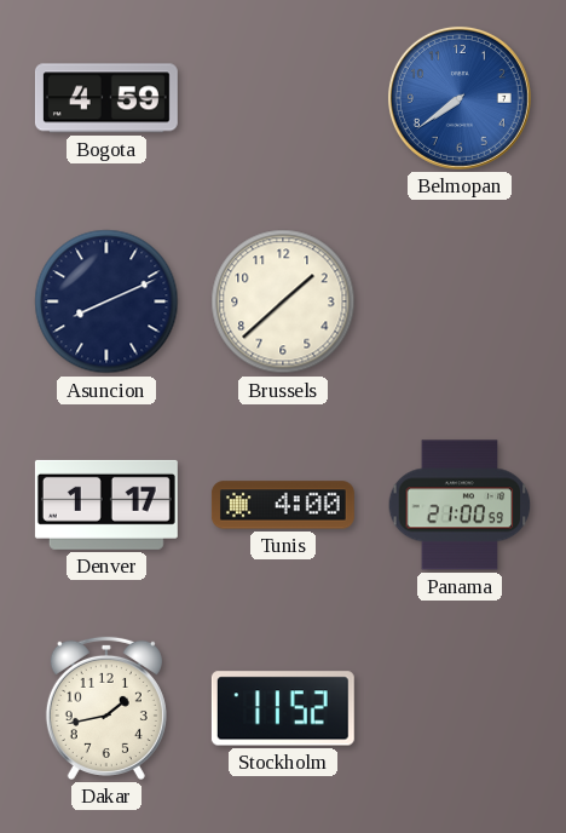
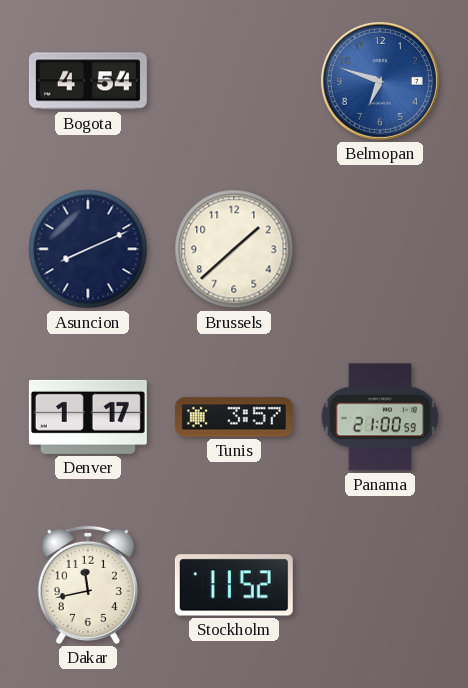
Bogota: 4:59 -> 4:54
Belmopan: 7:39 -> 6:48
Tunis: 4:00 -> 3:57
Dakar: 1:43 -> 11:43
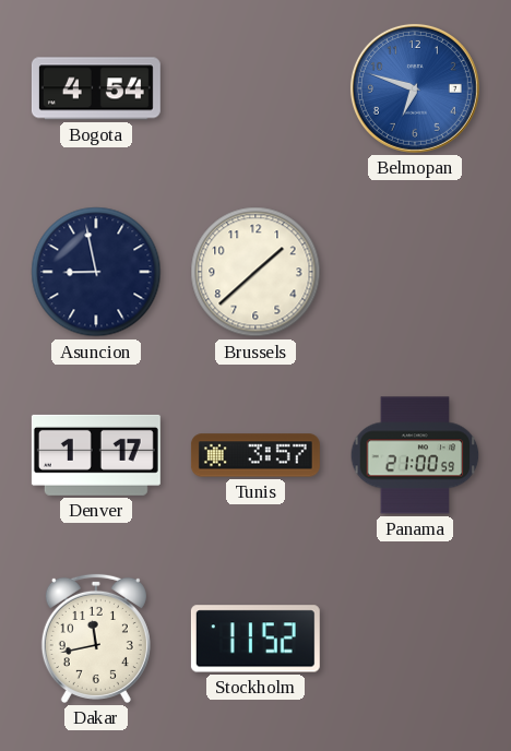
Asuncion: 8:11 -> 8:58
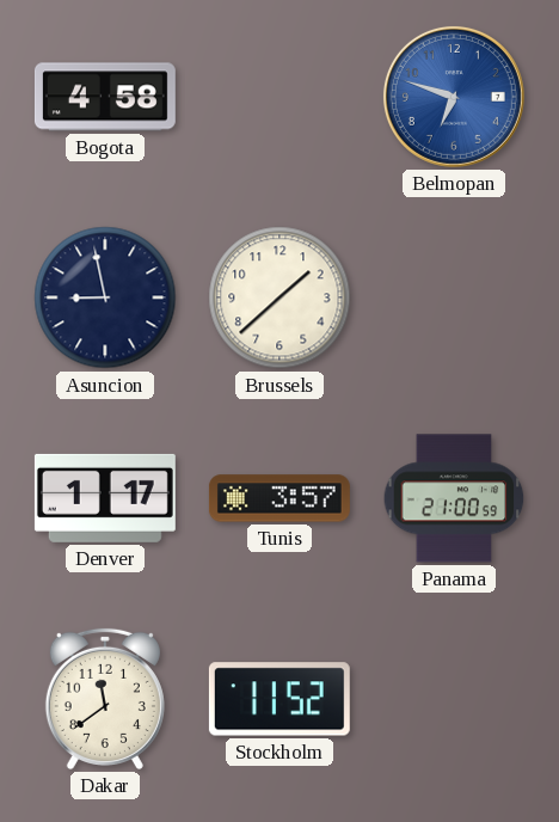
Bogota: 4:54 -> 4:58
Dakar: 11:43 -> 11:39
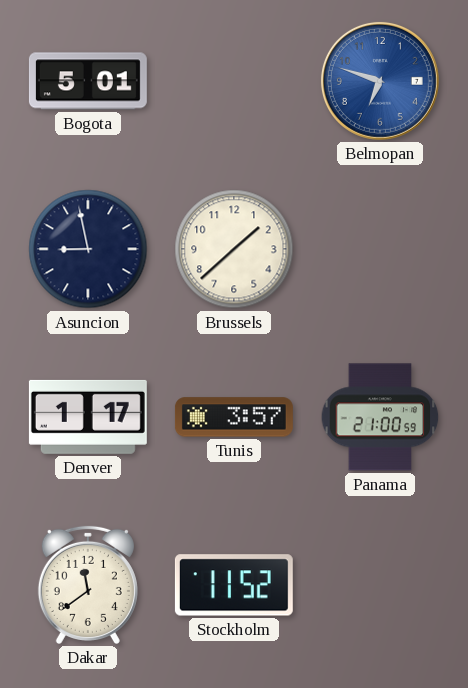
Bogota: 4:58 -> 5:01
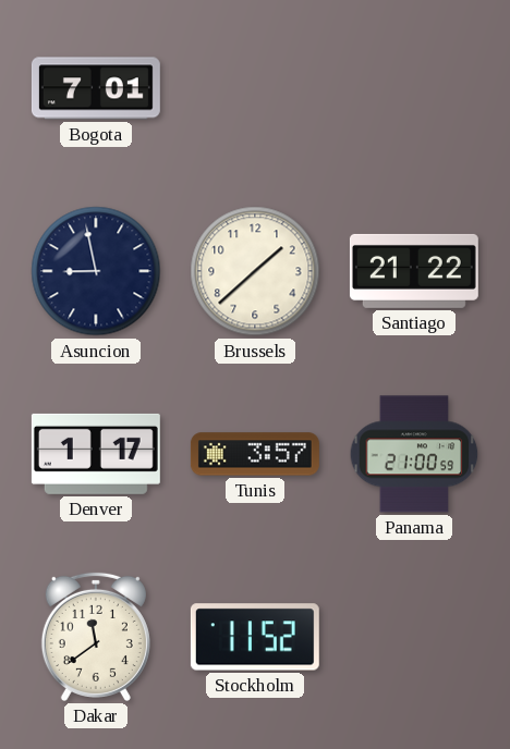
Bogota: 5:01 -> 7:01
Belmopan: 6:48 -> none
Santiago: none -> 21:22
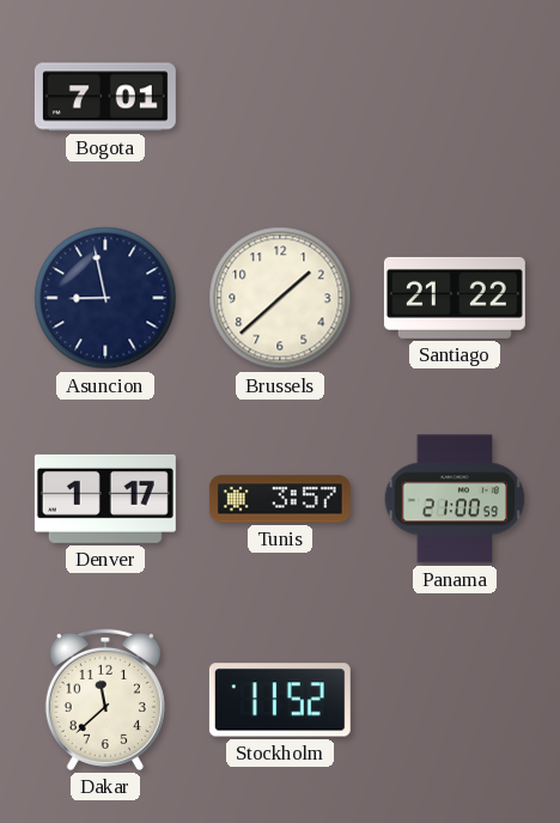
Dakar: 11:39 -> 11:38
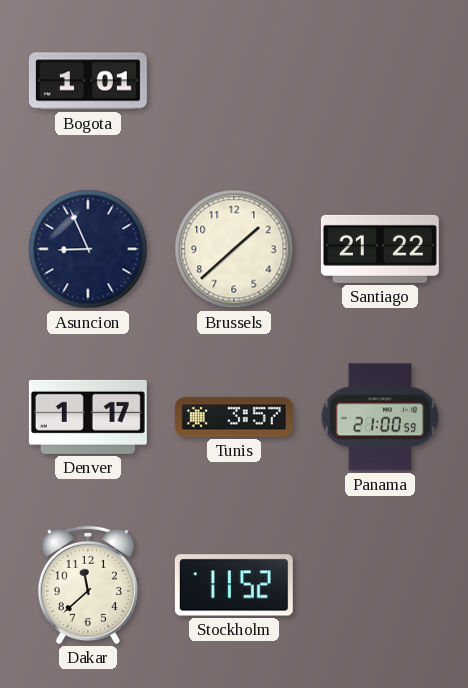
Bogota: 7:01 -> 1:01
Asuncion: 8:58 -> 8:56
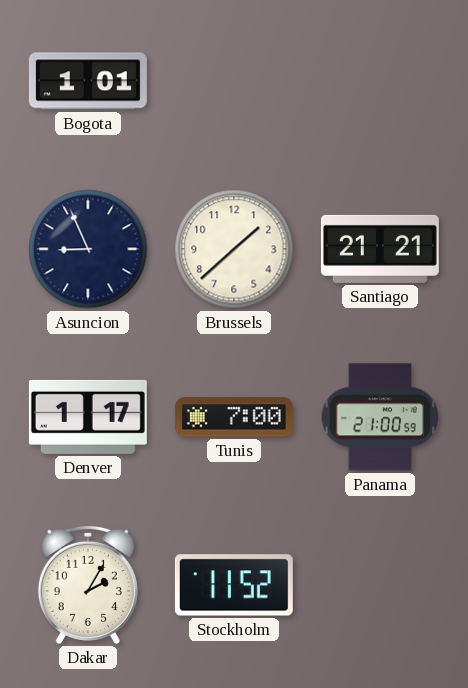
Santiago: 21:22 -> 21:21
Tunis: 3:57 -> 7:00
Dakar: 11:38 -> 2:05
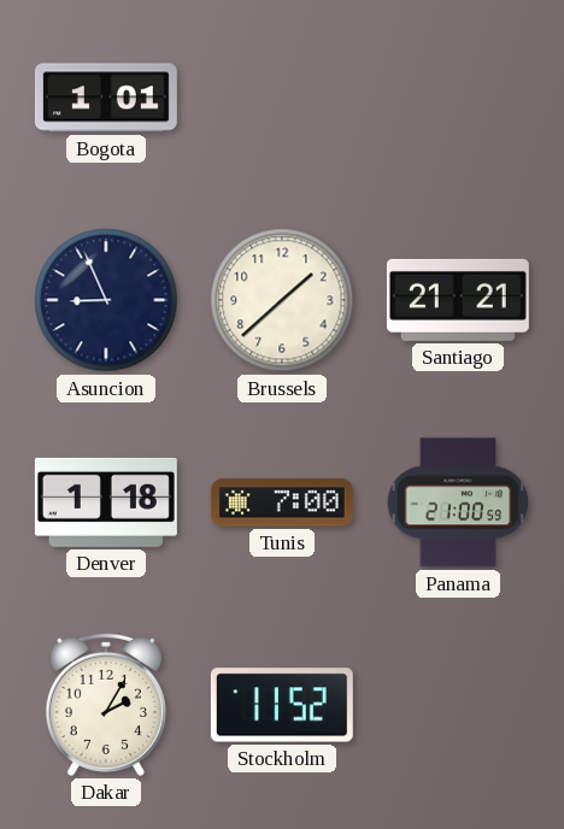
Denver: 1:17 -> 1:18
